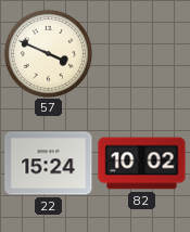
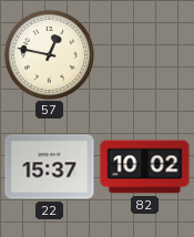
57: 3:49 -> 12:47
22: 15:24 -> 15:37
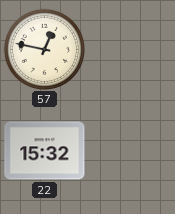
22: 15:37 -> 15:32
82: 10:02 -> none
